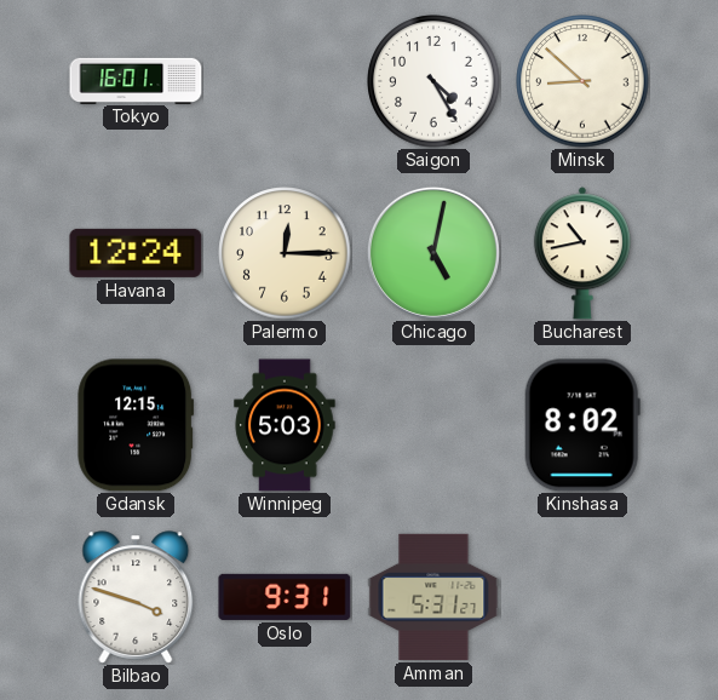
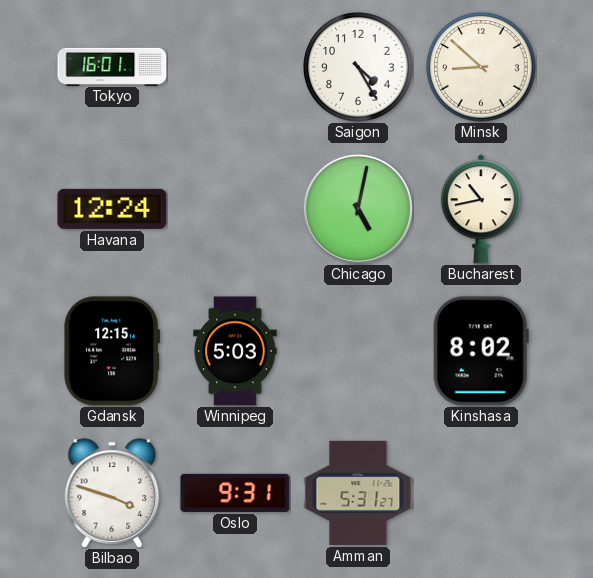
Palermo: 12:15 -> none
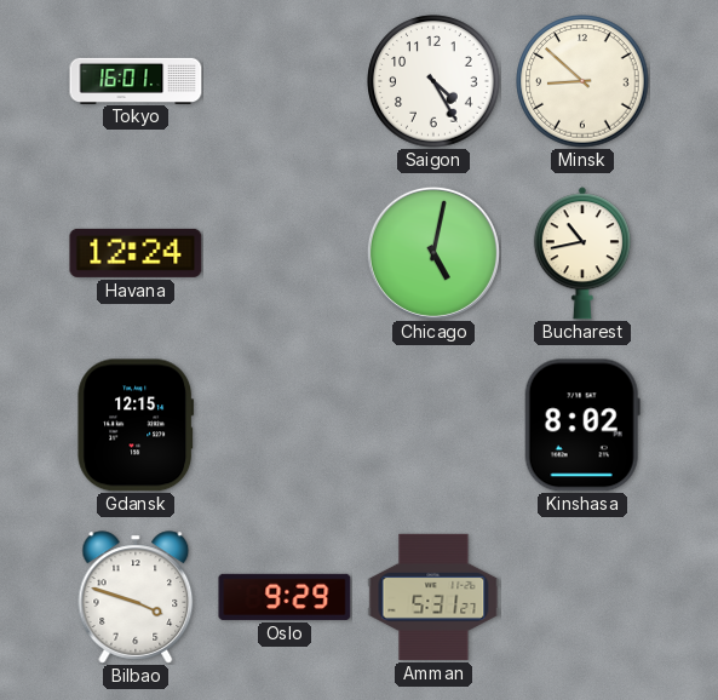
Winnipeg: 5:03 -> none
Oslo: 9:31 -> 9:29
